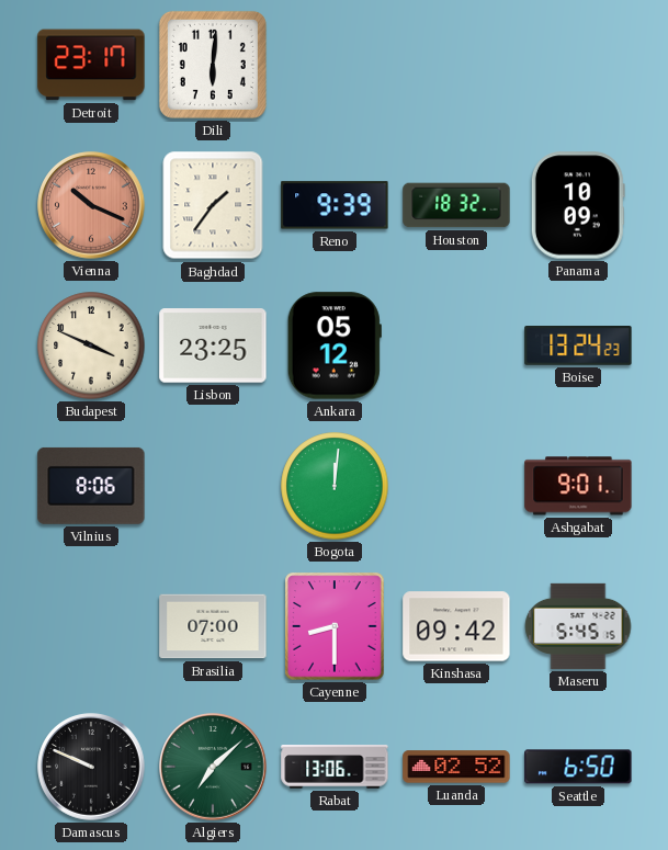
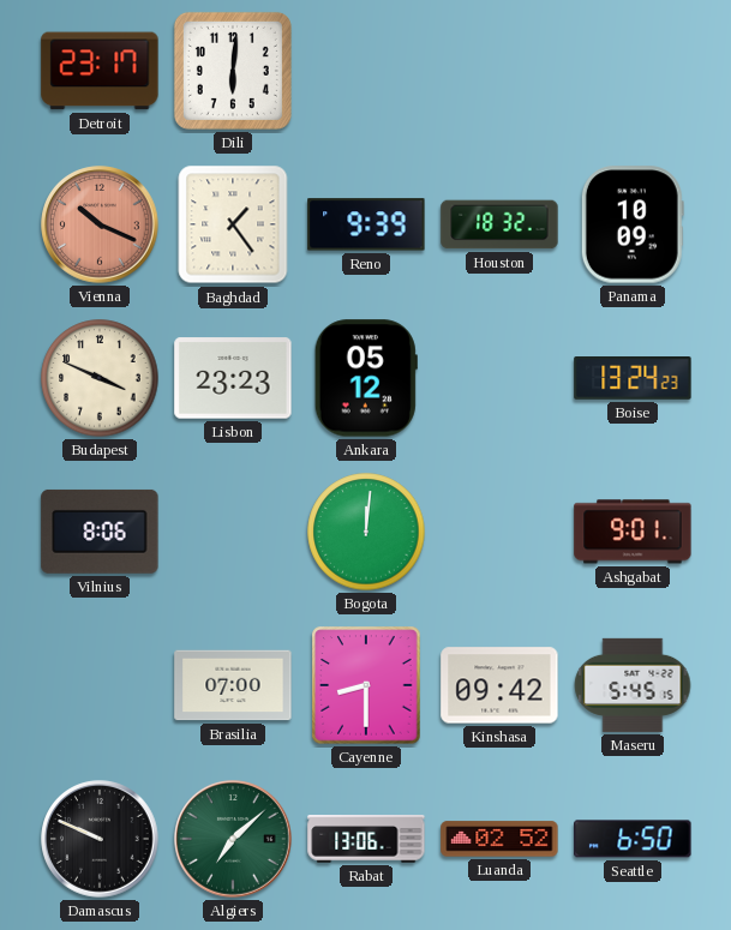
Baghdad: 1:36 -> 1:24
Lisbon: 23:25 -> 23:23
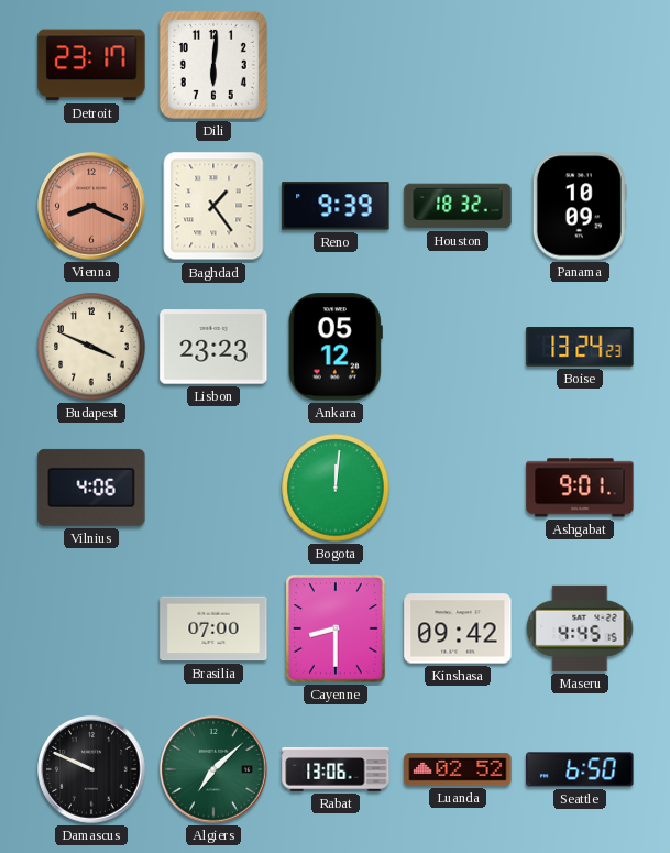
Vienna: 10:19 -> 8:19
Vilnius: 8:06 -> 4:06
Maseru: 5:45 -> 4:45
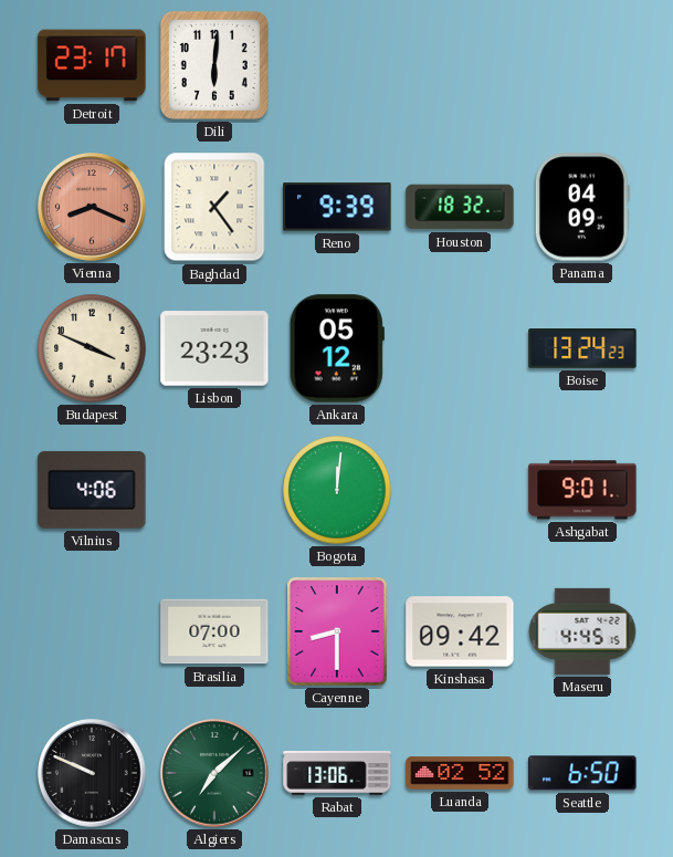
Panama: 10:09 -> 04:09
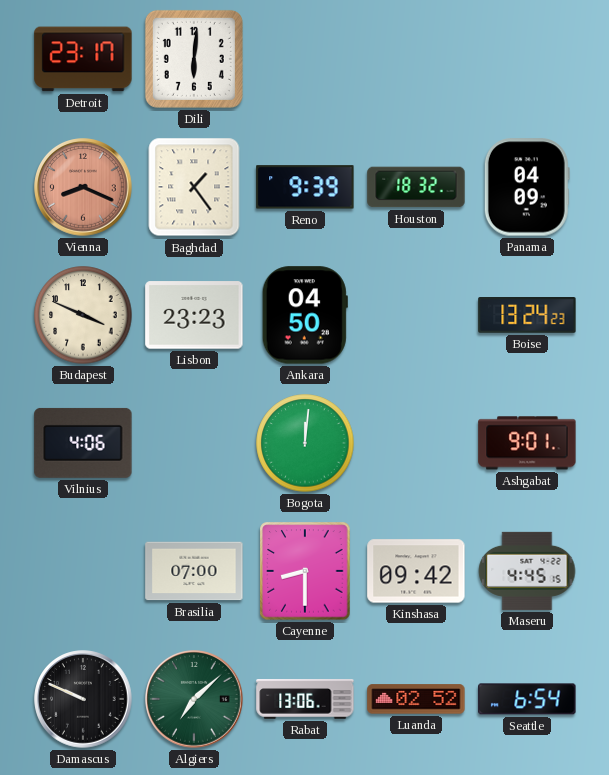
Ankara: 05:12 -> 04:50
Seattle: 6:50 -> 6:54
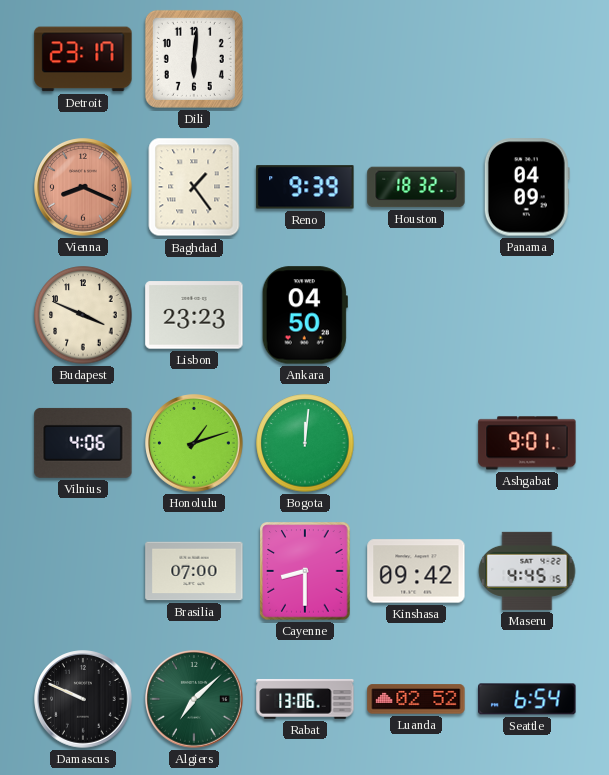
Boise: 13:24 -> none
Honolulu: none -> 1:12
